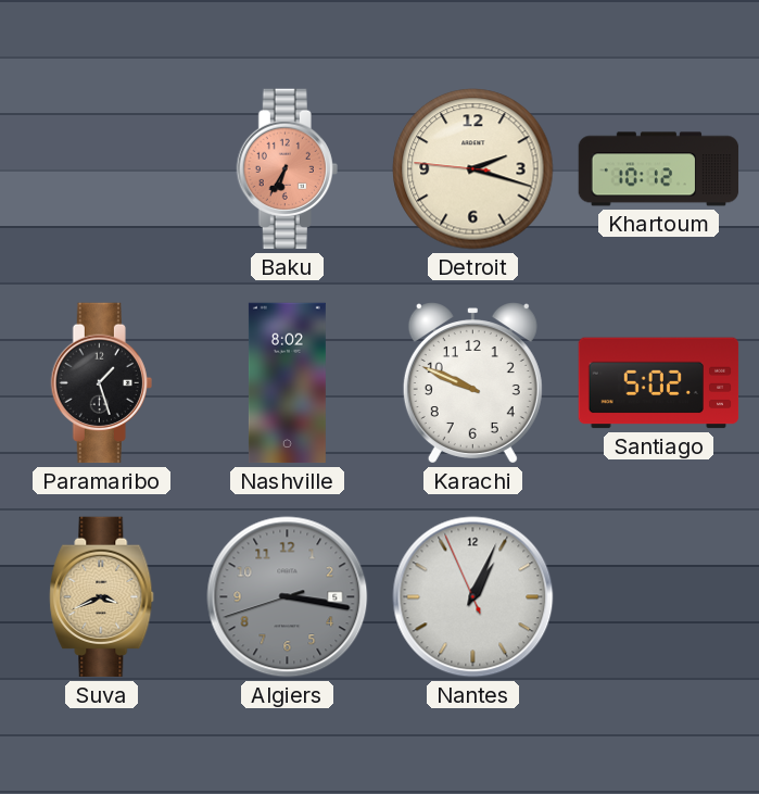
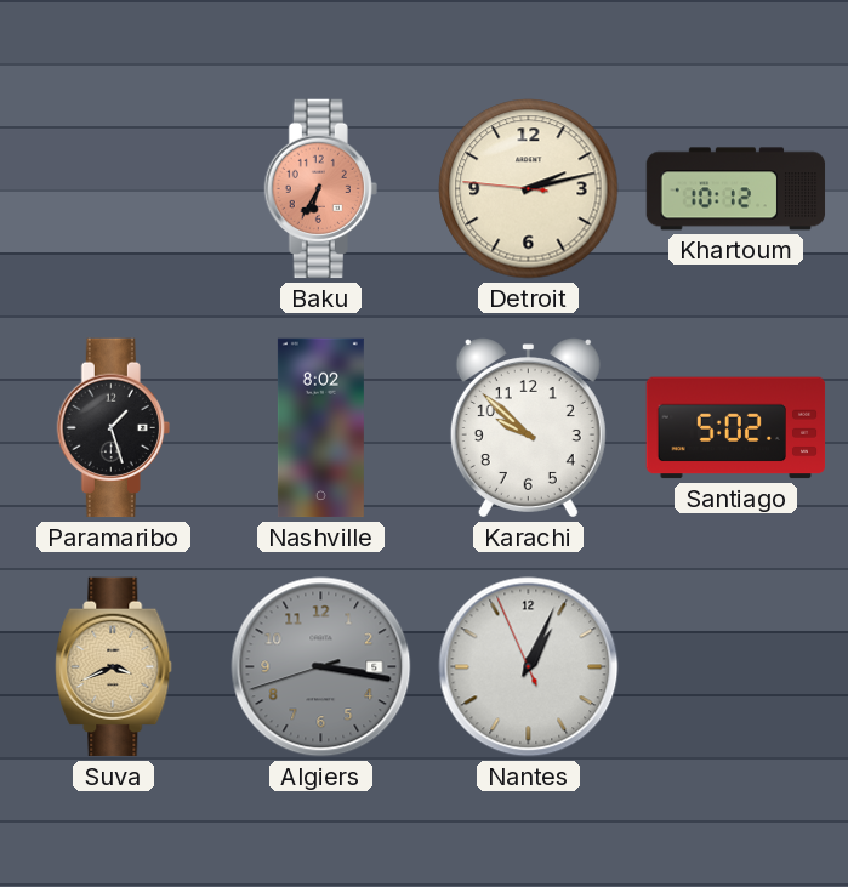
Detroit: 2:17 -> 2:12
Karachi: 9:49 -> 9:52
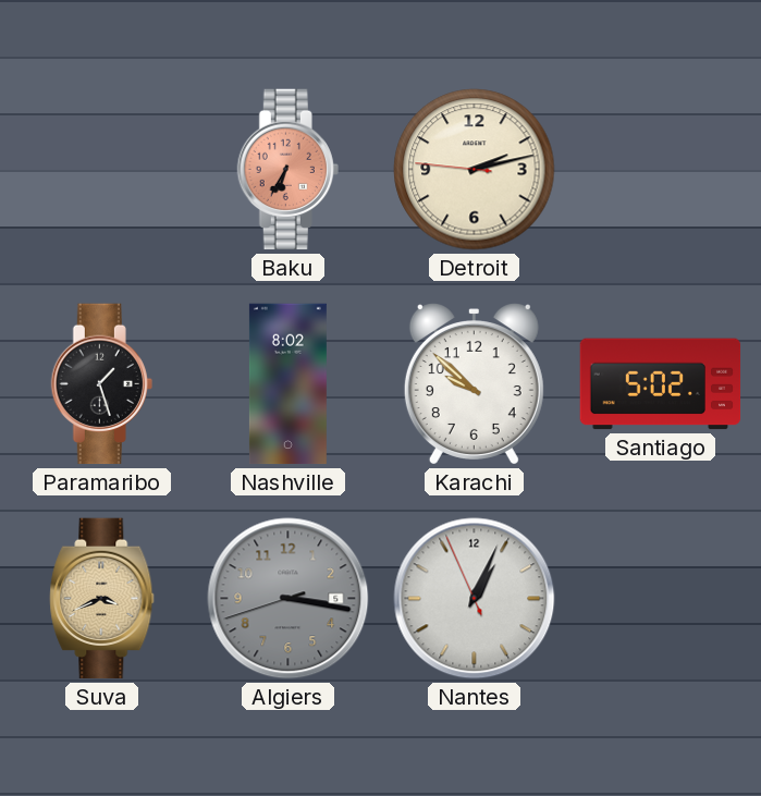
Khartoum: 10:12 -> none
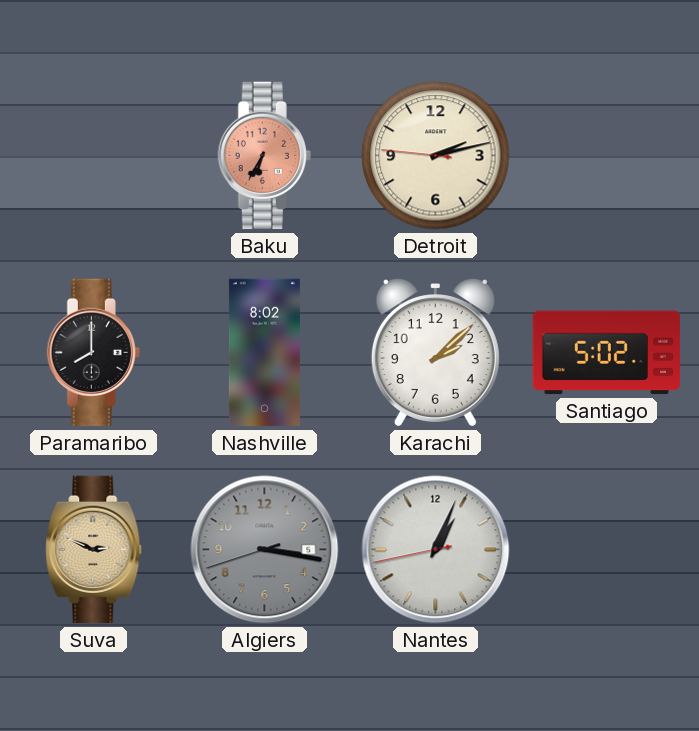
Paramaribo: 1:27 -> 8:00
Karachi: 9:52 -> 2:08
Suva: 3:41 -> 2:49
Nantes: 1:03:56 -> 1:03:43
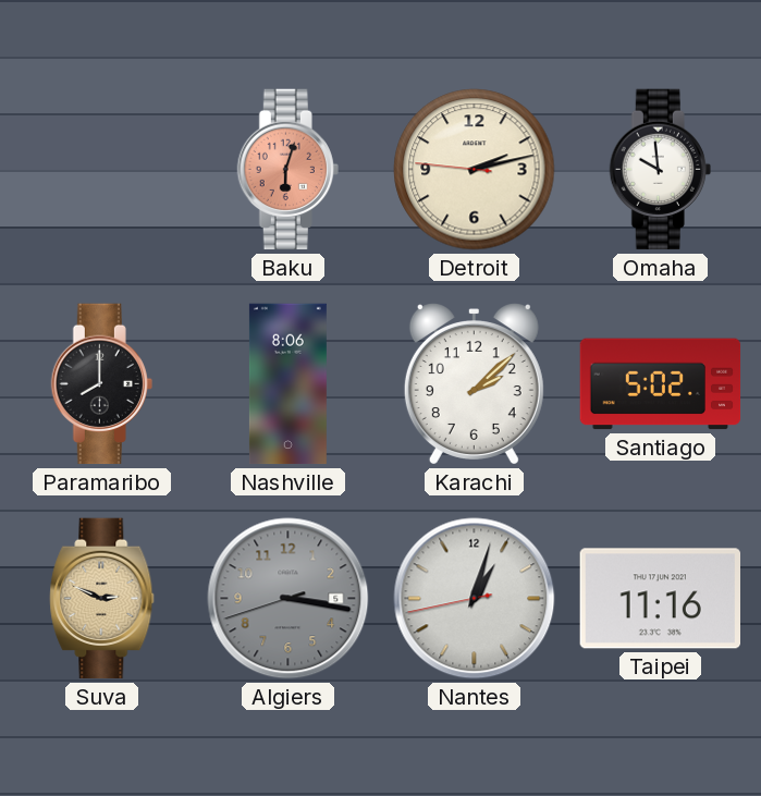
Baku: 6:35 -> 6:03
Omaha: none -> 9:59
Nashville: 8:02 -> 8:06
Nantes: 1:03 -> 1:02
Taipei: none -> 11:16
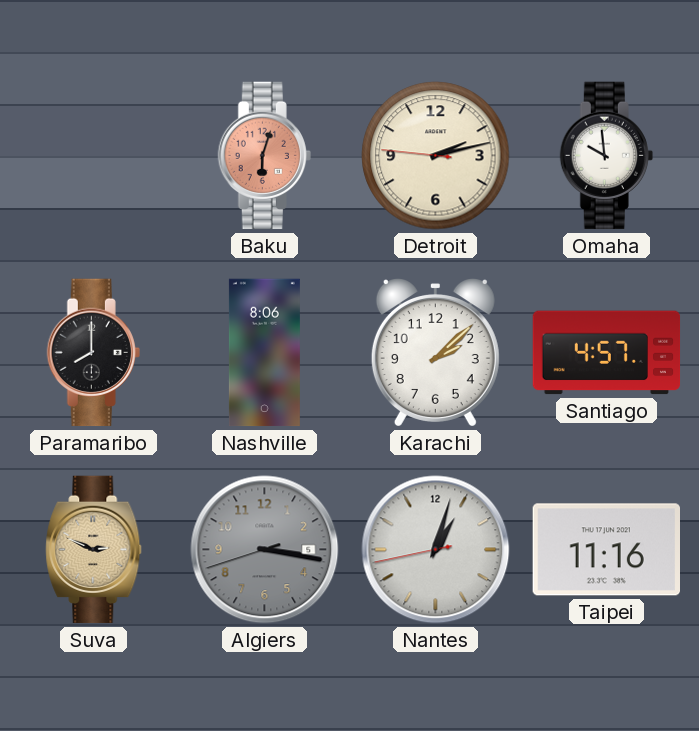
Santiago: 5:02 -> 4:57
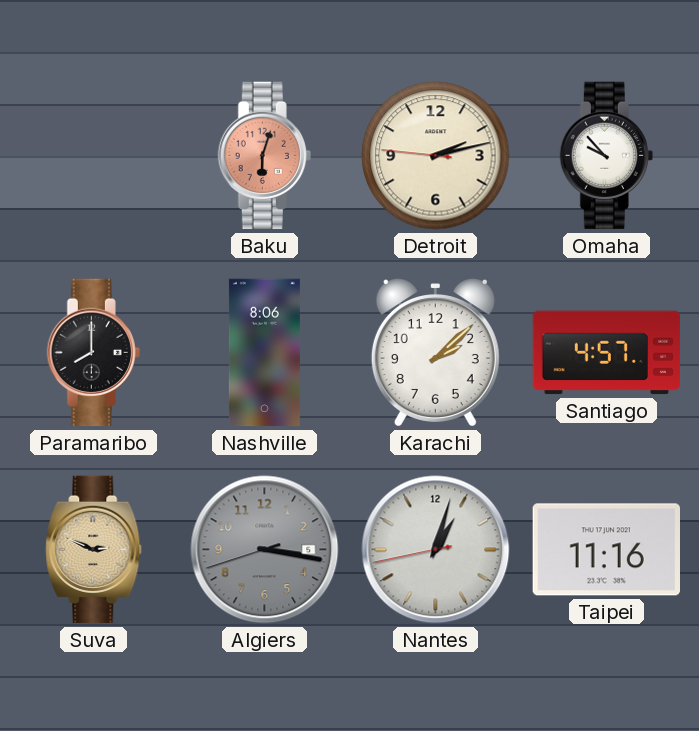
Omaha: 9:59 -> 9:53
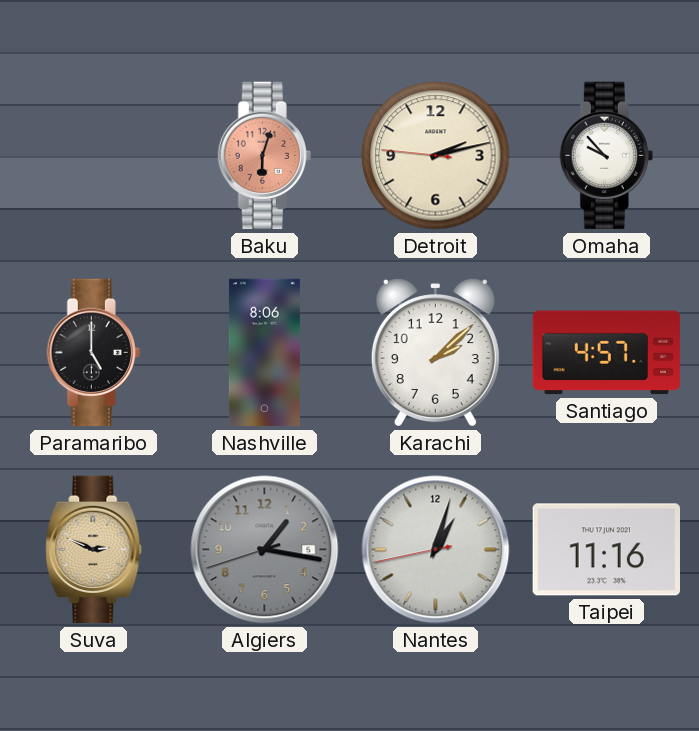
Paramaribo: 8:00 -> 5:00
Algiers: 3:16 -> 1:16
